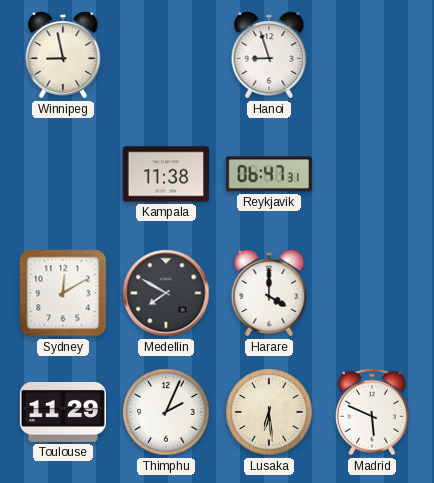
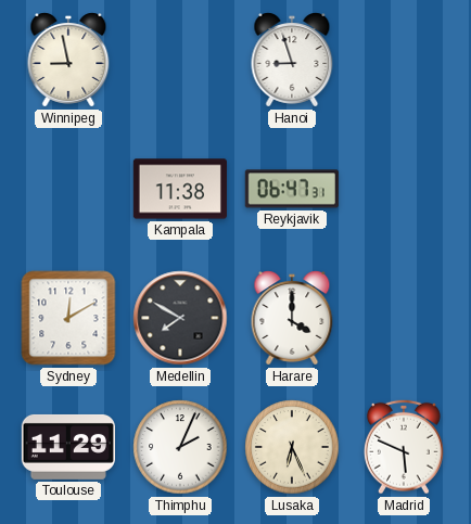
Lusaka: 6:29 -> 6:26
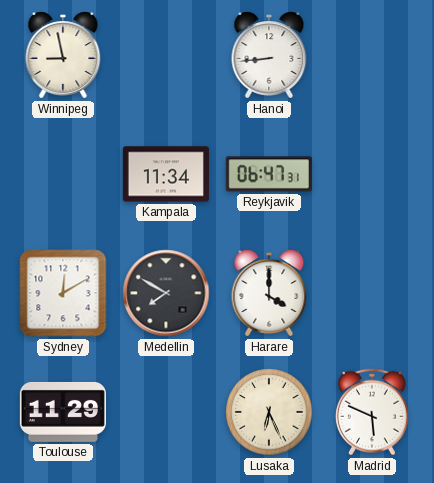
Hanoi: 8:57 -> 8:44
Kampala: 11:38 -> 11:34
Thimphu: 2:04 -> none
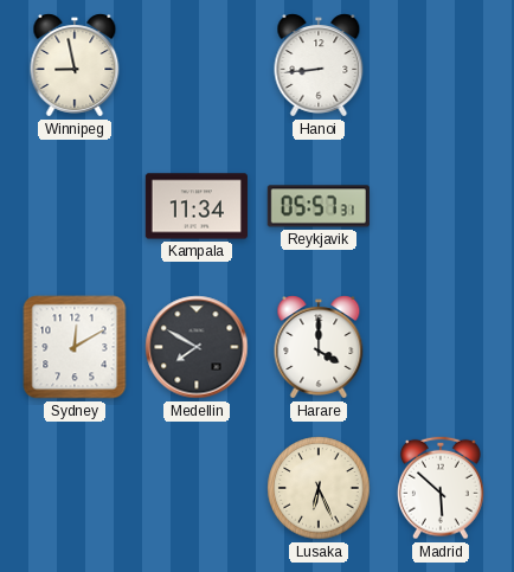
Reykjavik: 06:47 -> 05:57
Toulouse: 11:29 -> none
Madrid: 5:49 -> 5:52
